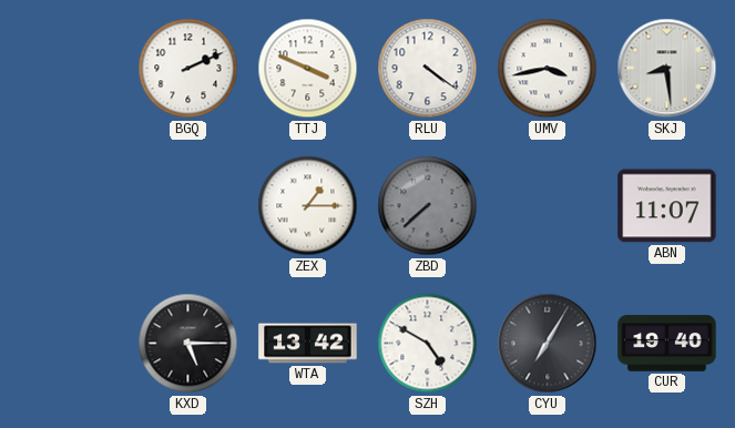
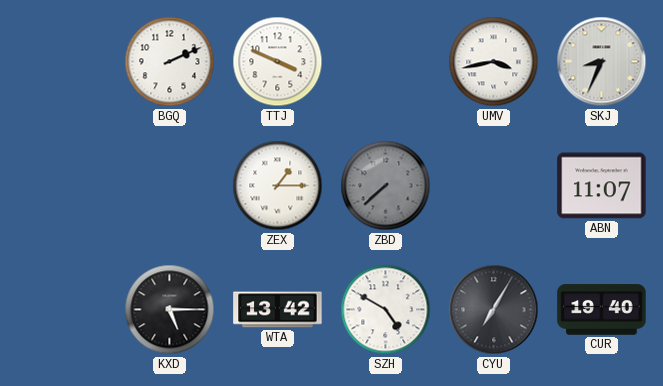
RLU: 4:21 -> none
SKJ: 8:29 -> 8:34
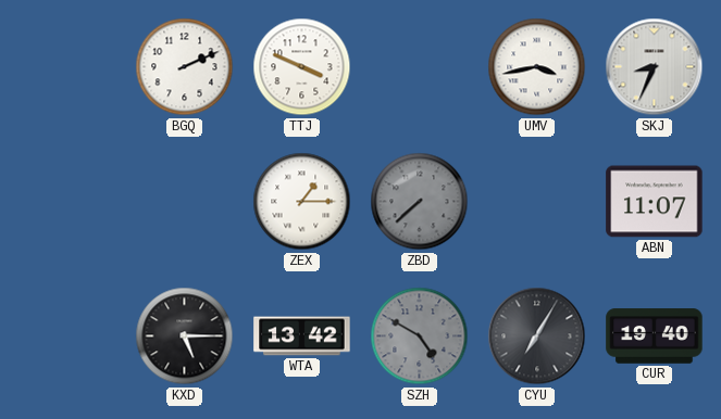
SZH dial: white -> grey
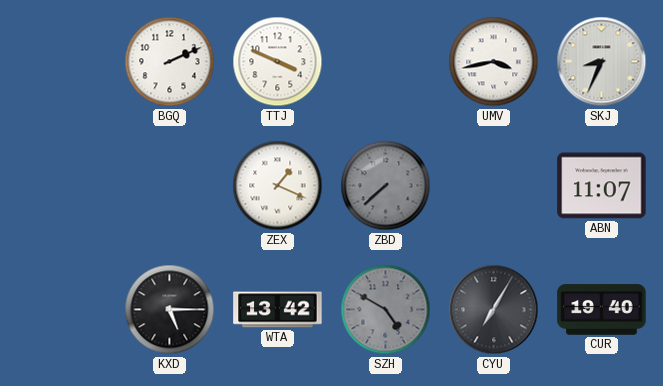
ZEX: 1:15 -> 1:19
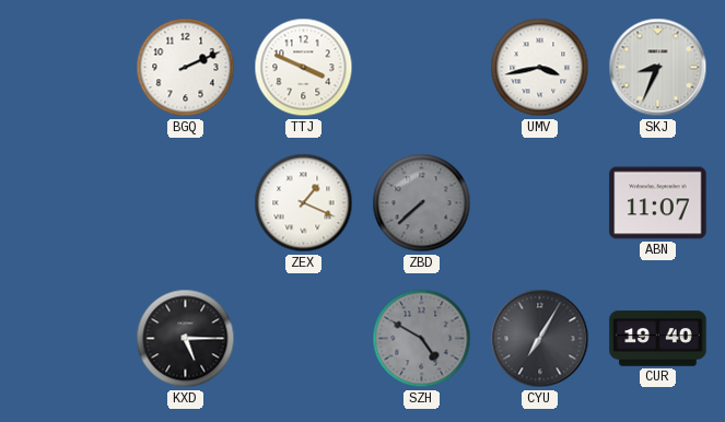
WTA: 13:42 -> none
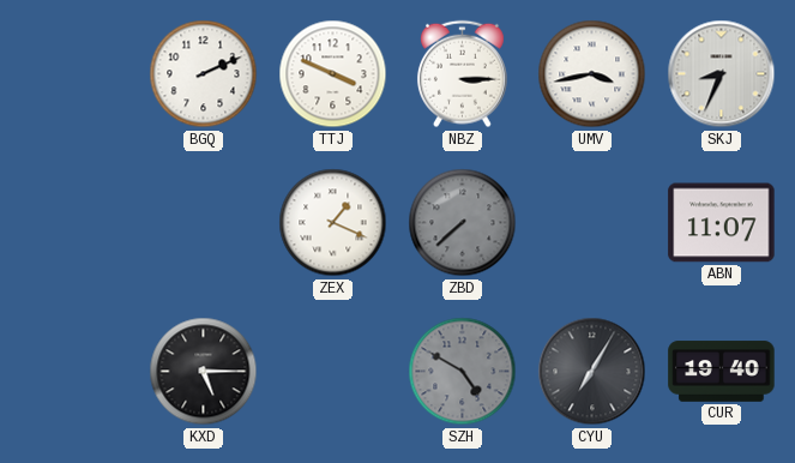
NBZ: none -> 3:15
